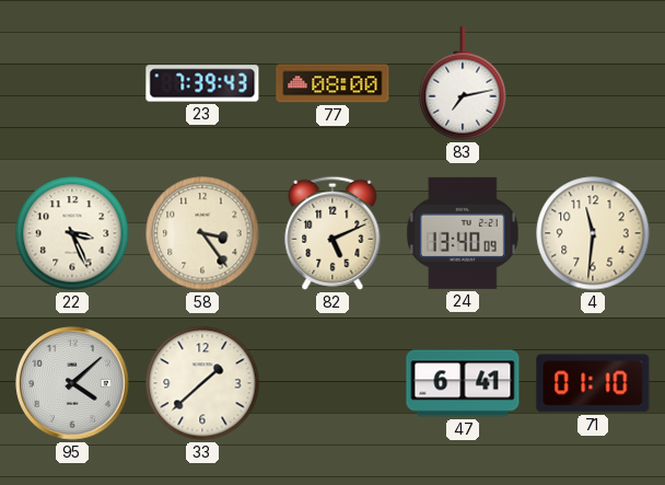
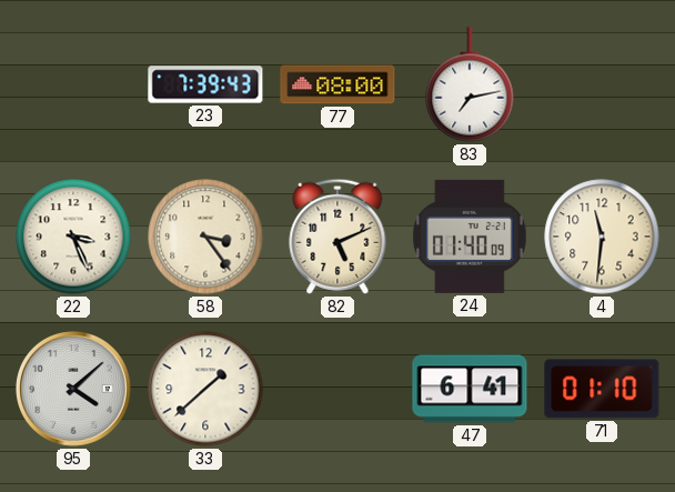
24: 13:40 -> 01:40
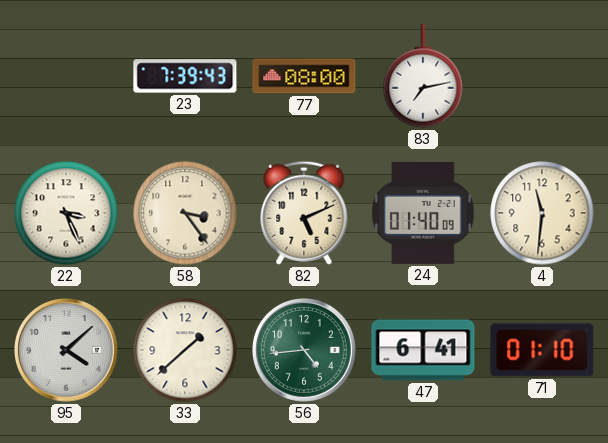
56: none -> 4:44
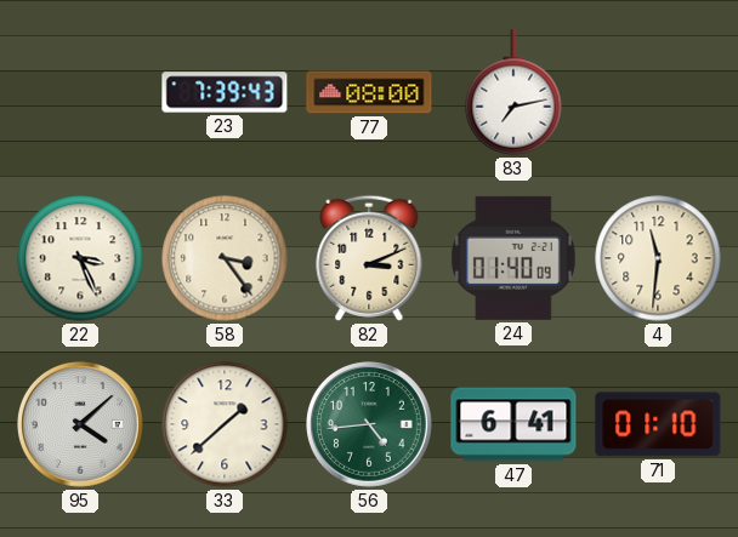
82: 5:11 -> 3:11
